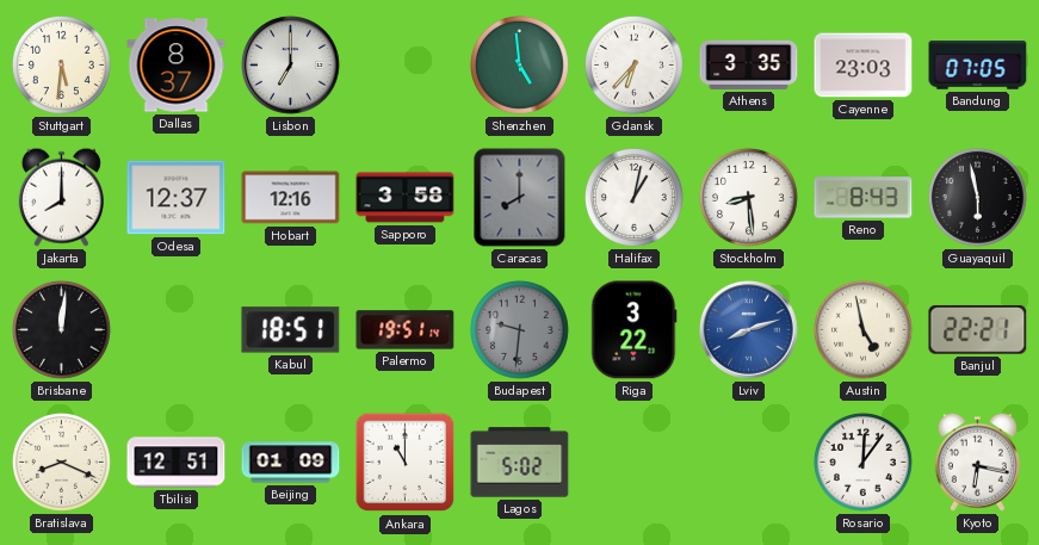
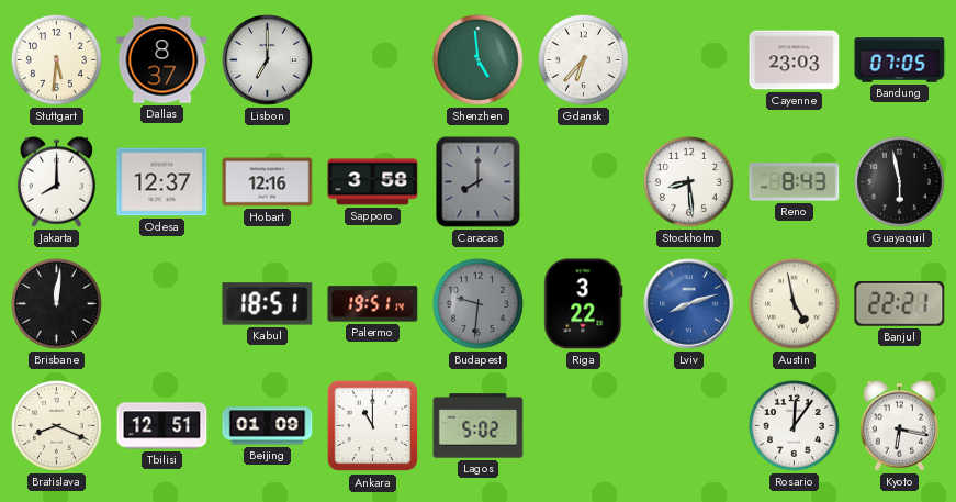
Athens: 3:35 -> none
Halifax: 1:02 -> none
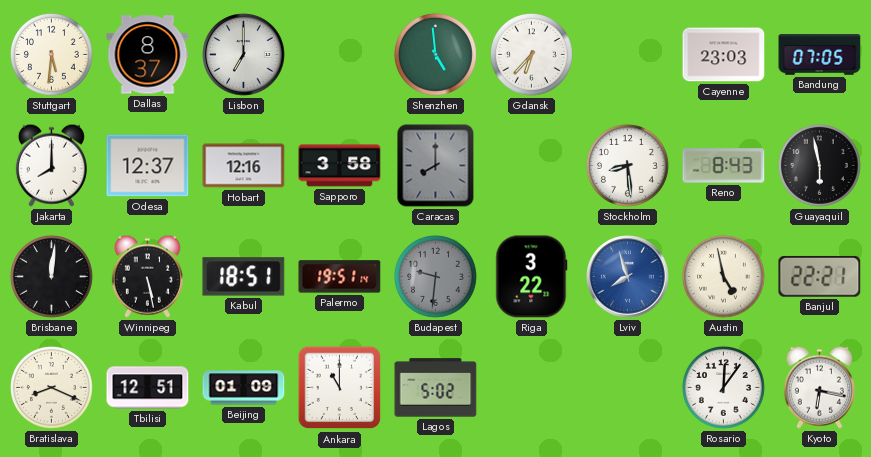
Winnipeg: none -> 5:28
Lviv: 8:12 -> 7:57
